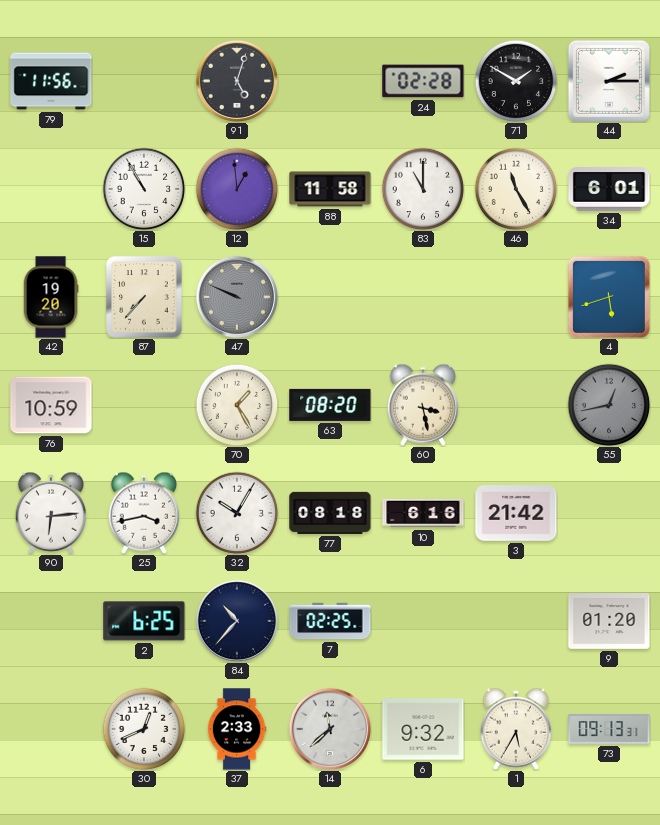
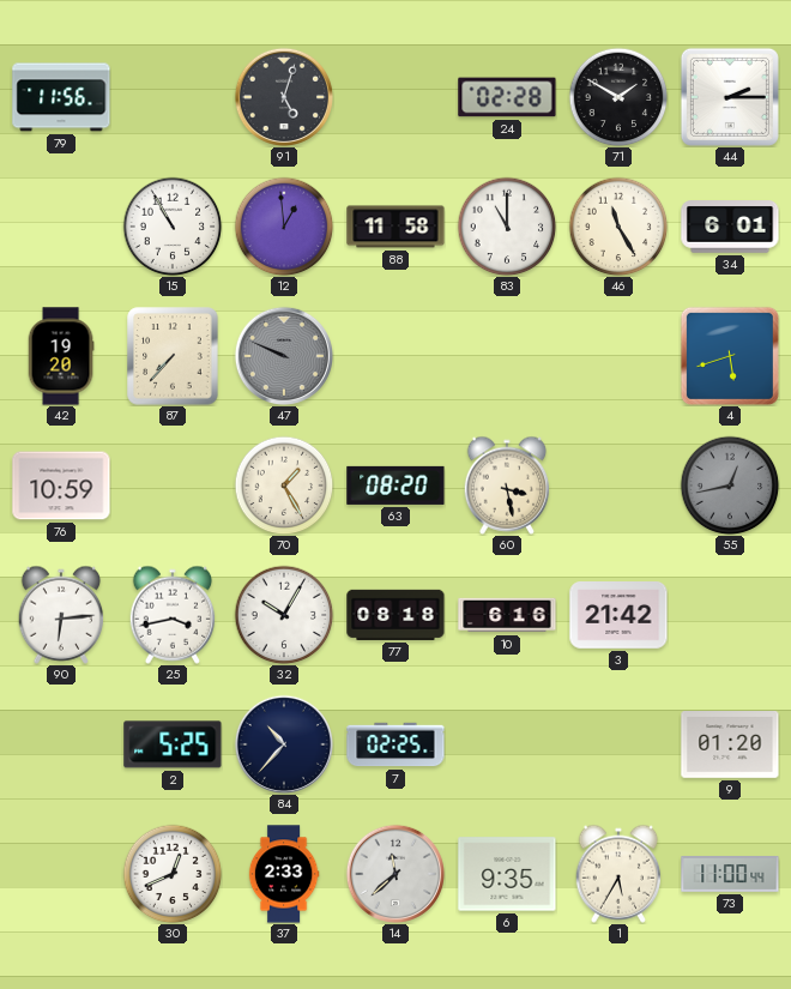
2: 6:25 -> 5:25
6: 9:32 -> 9:35
73: 09:13 -> 11:00
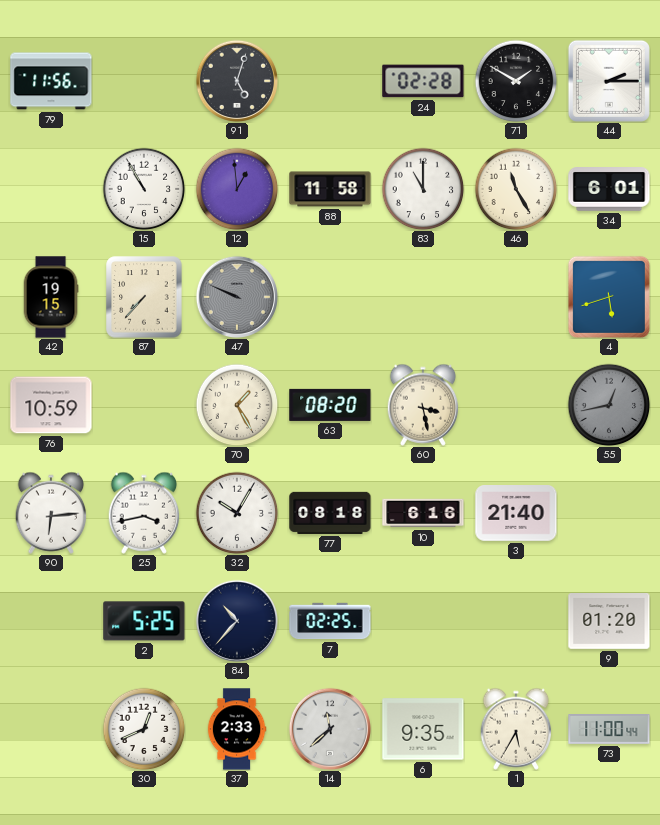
42: 19:20 -> 19:15
3: 21:42 -> 21:40
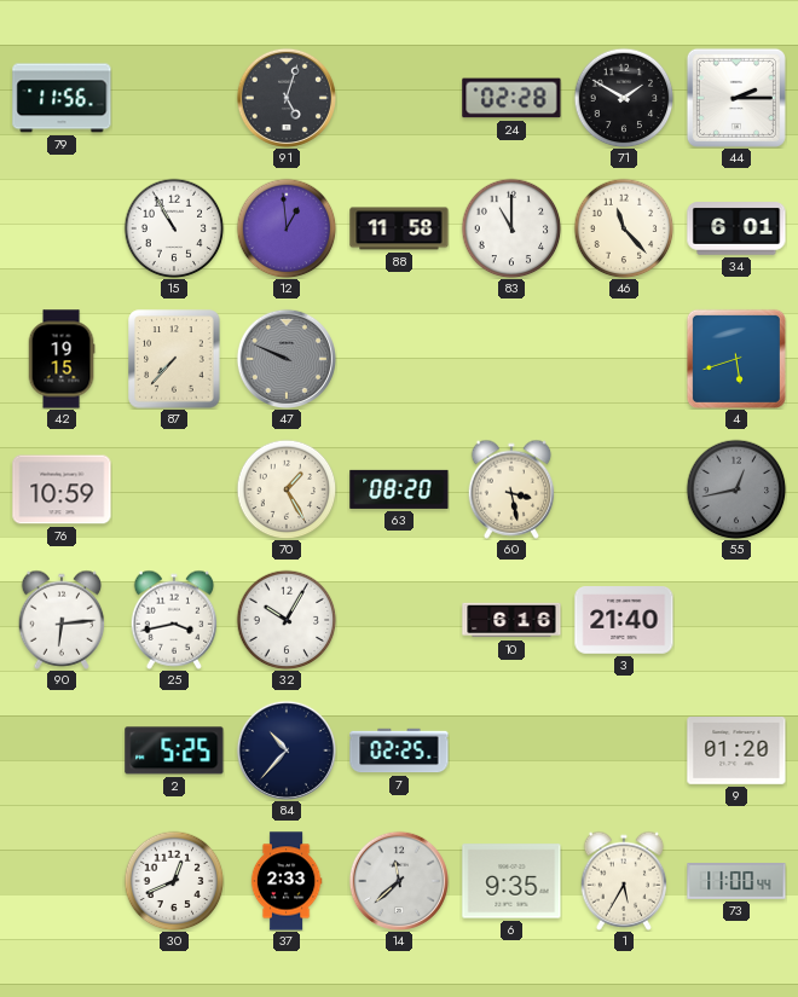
46: 11:25 -> 11:23
77: 08:18 -> none
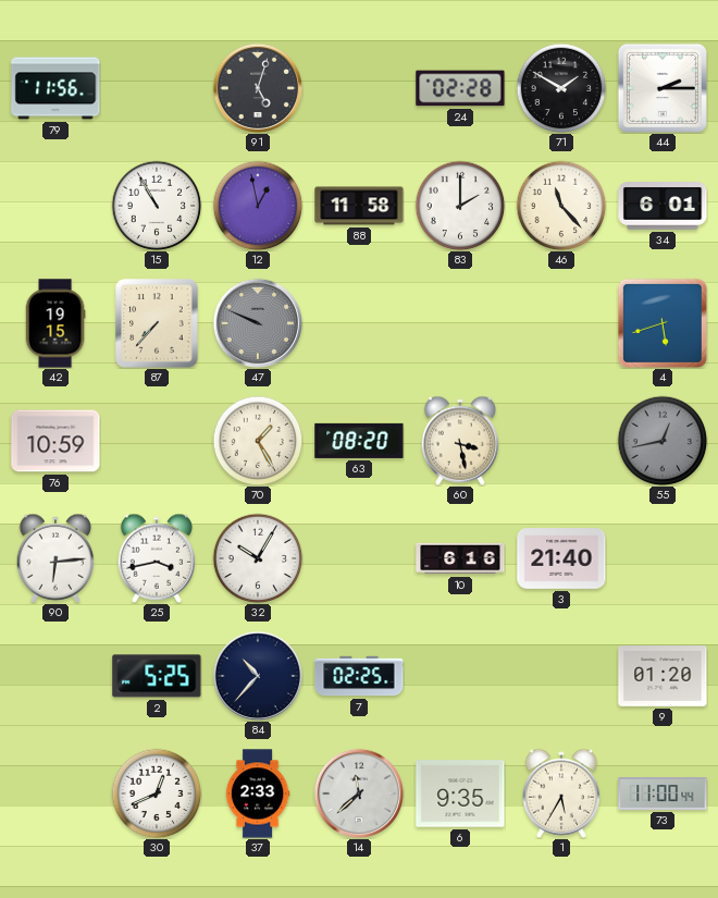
12: 12:59 -> 12:58
83: 11:00 -> 2:00
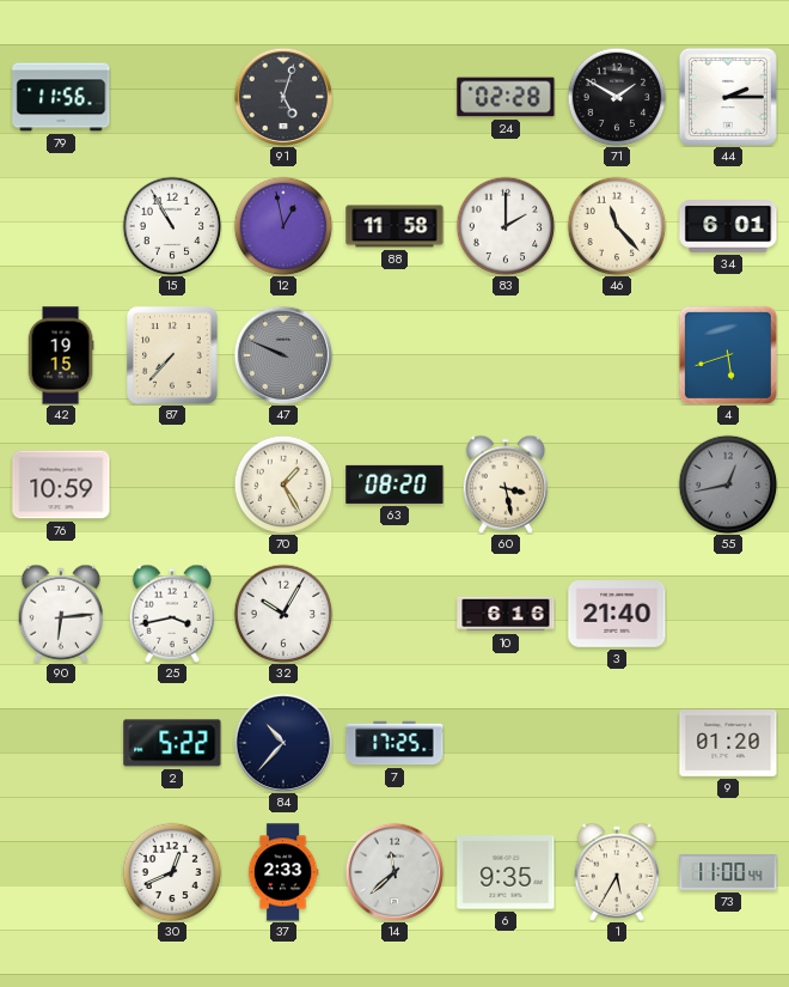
2: 5:25 -> 5:22
7: 02:25 -> 17:25
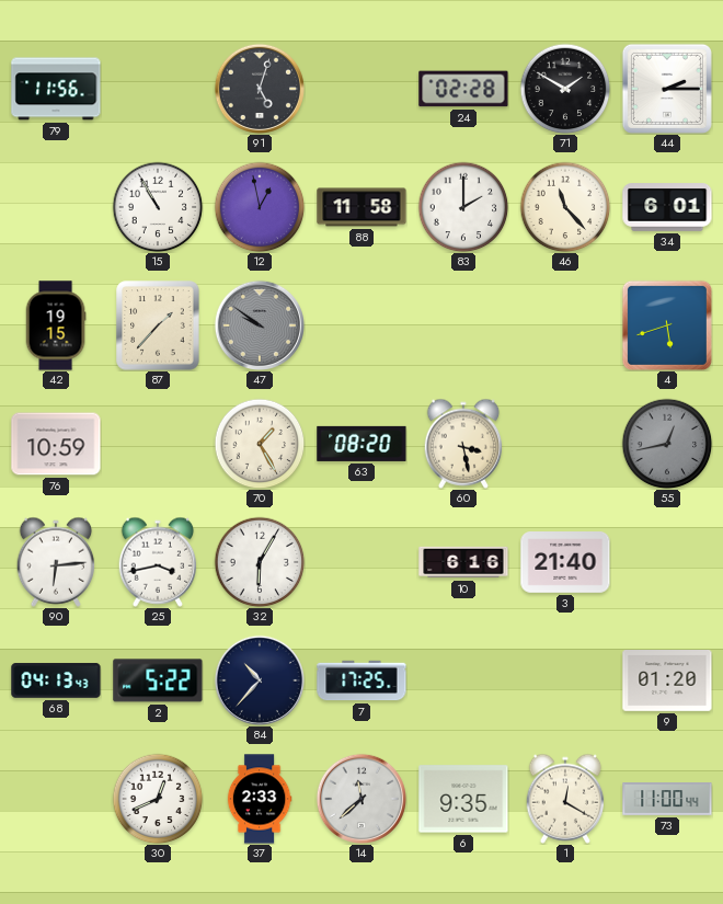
87: 7:37 -> 1:37
47: 9:49 -> 9:51
32: 10:05 -> 6:05
68: none -> 04:13
1: 5:35 -> 12:20
